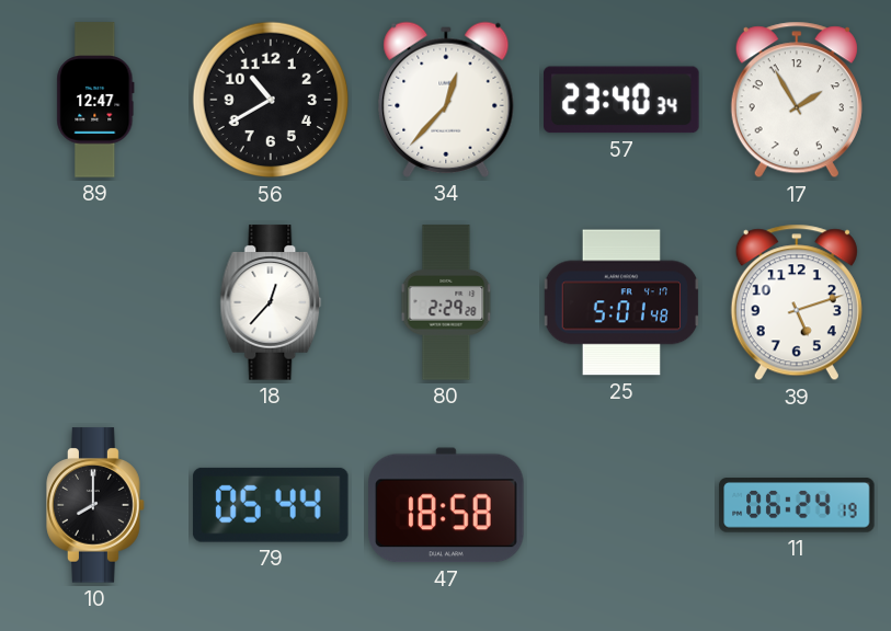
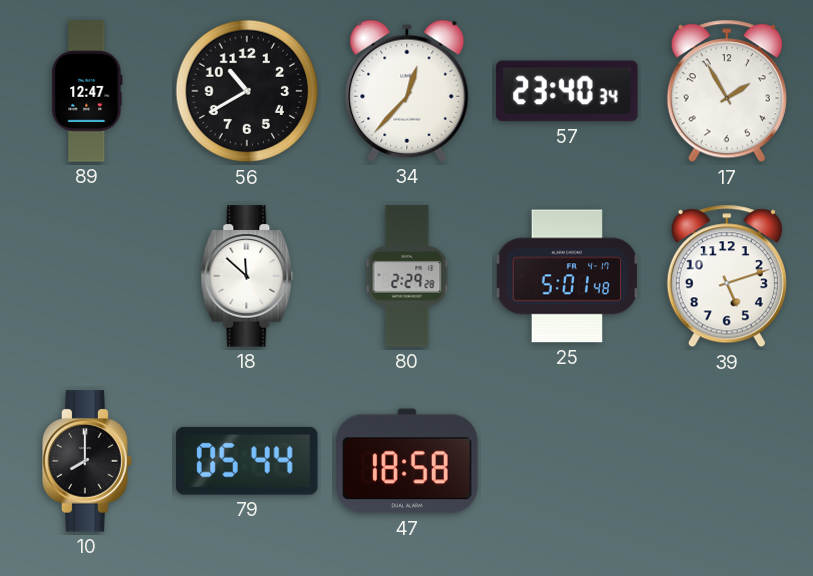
18: 12:37 -> 11:52
11: 06:24 -> none
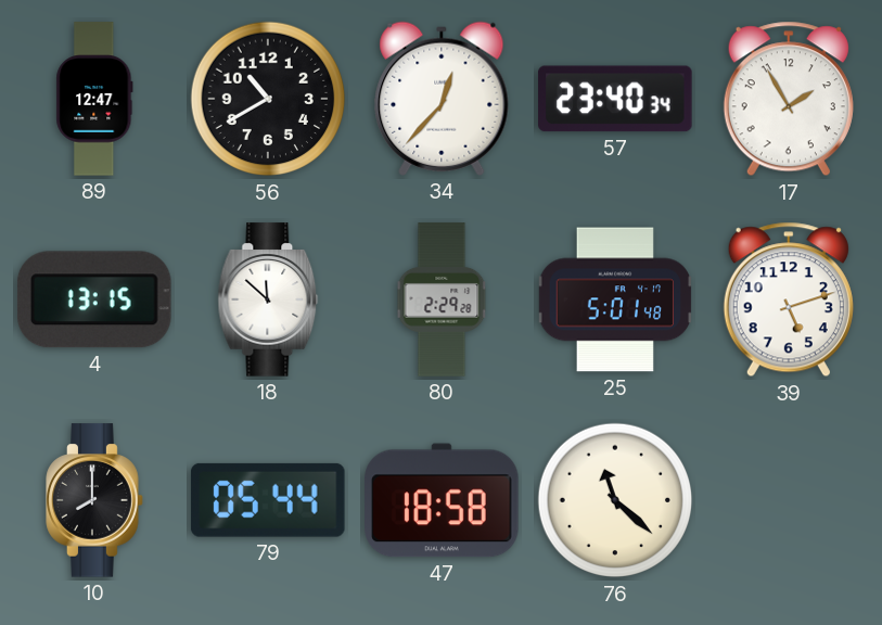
4: none -> 13:15
76: none -> 11:22
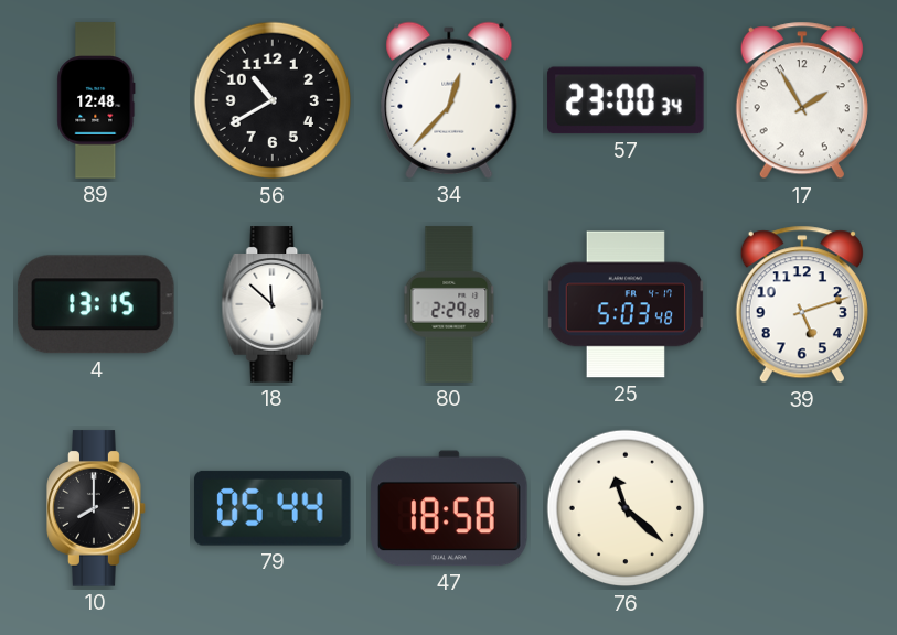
89: 12:47 -> 12:48
57: 23:40 -> 23:00
25: 5:01 -> 5:03
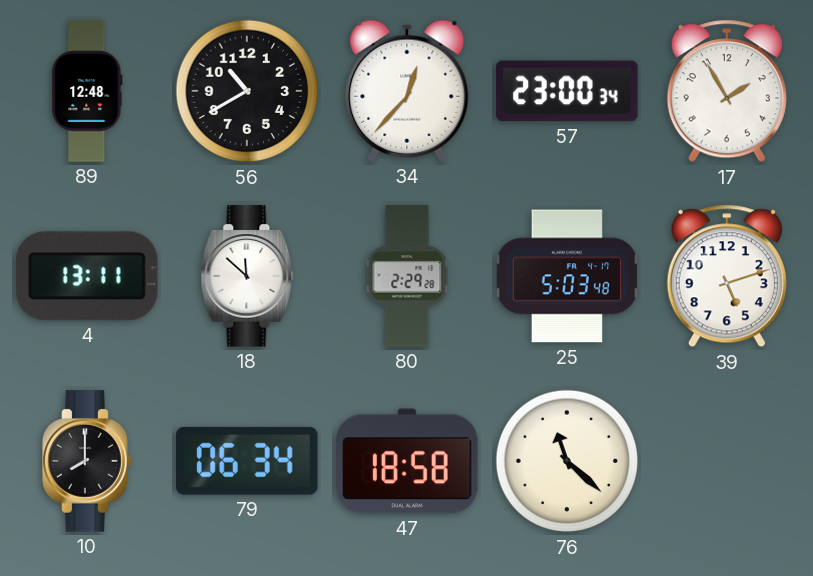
4: 13:15 -> 13:11
79: 05:44 -> 06:34
